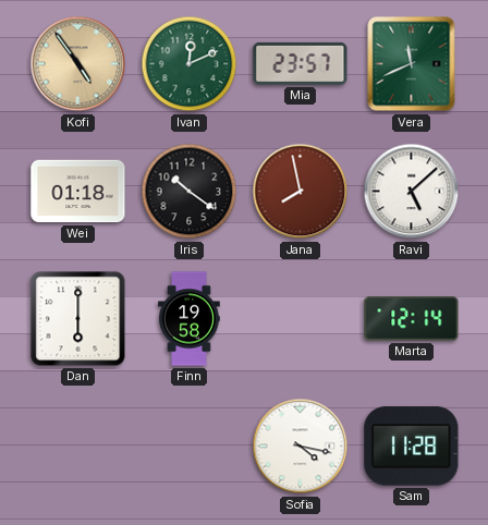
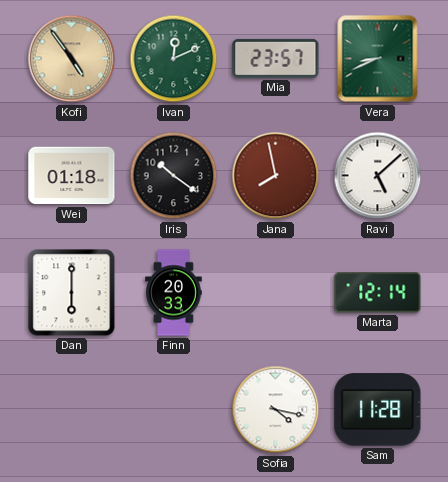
Vera: 11:41 -> 8:41
Finn: 19:58 -> 20:33
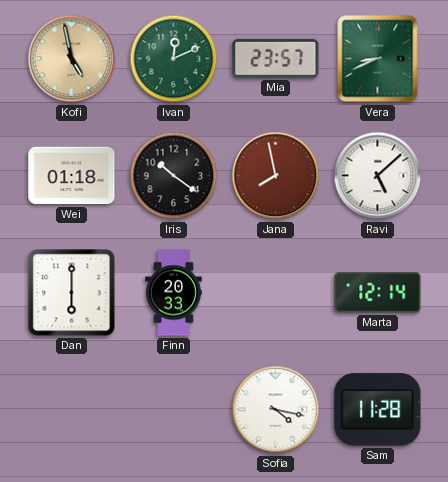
Kofi: 4:54 -> 4:58
